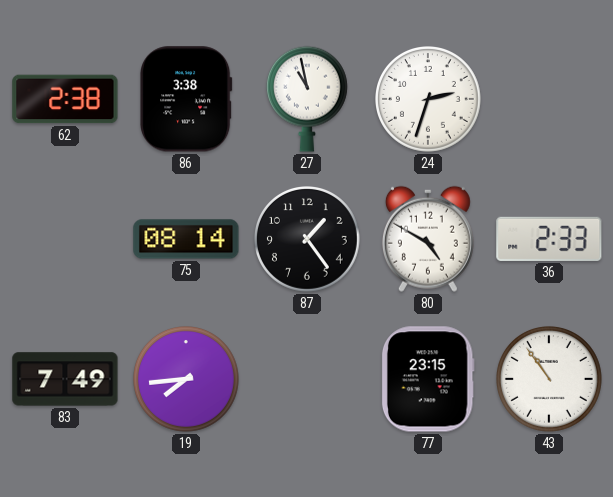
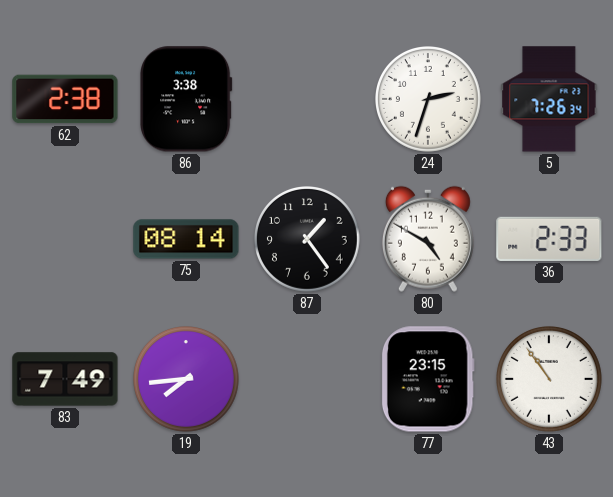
27: 10:58 -> none
5: none -> 7:26
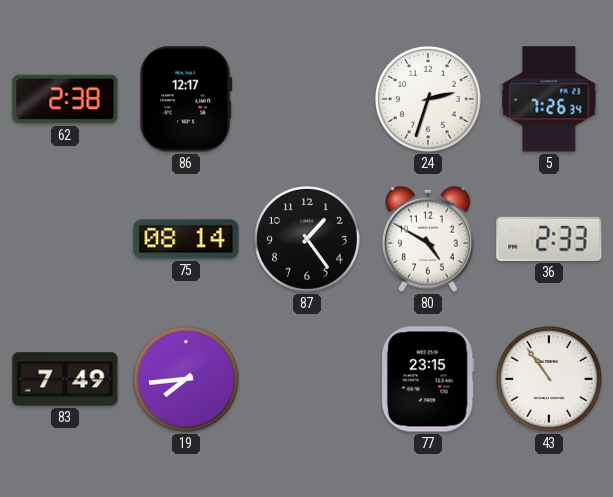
86: 3:38 -> 12:17
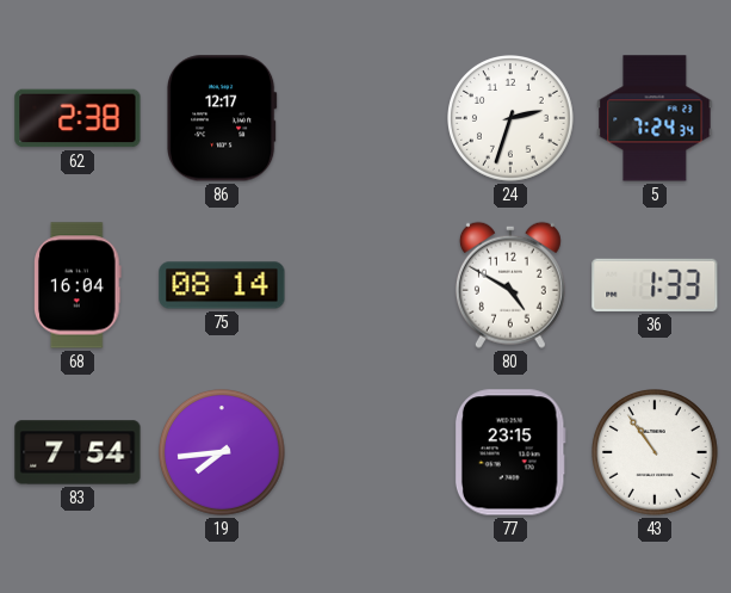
5: 7:26 -> 7:24
68: none -> 16:04
87: 1:24 -> none
36: 2:33 -> 1:33
83: 7:49 -> 7:54
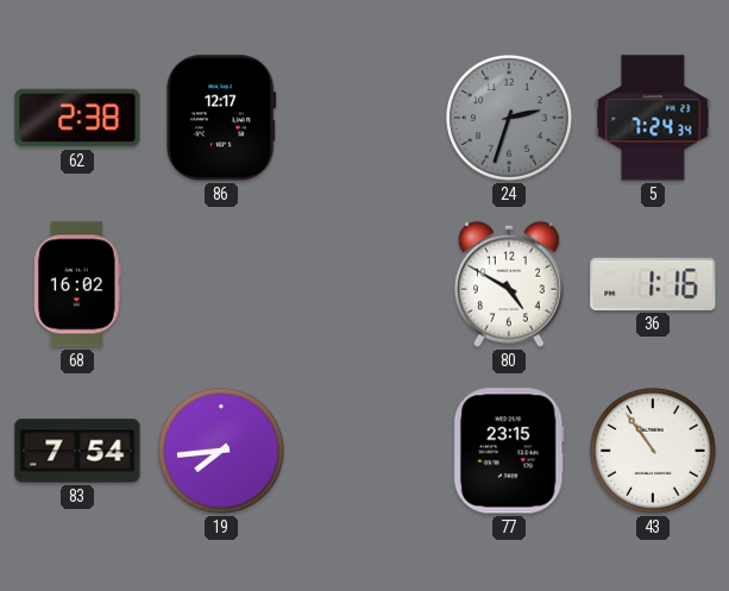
24 dial: white -> grey
68: 16:04 -> 16:02
75: 08:14 -> none
36: 1:33 -> 1:16
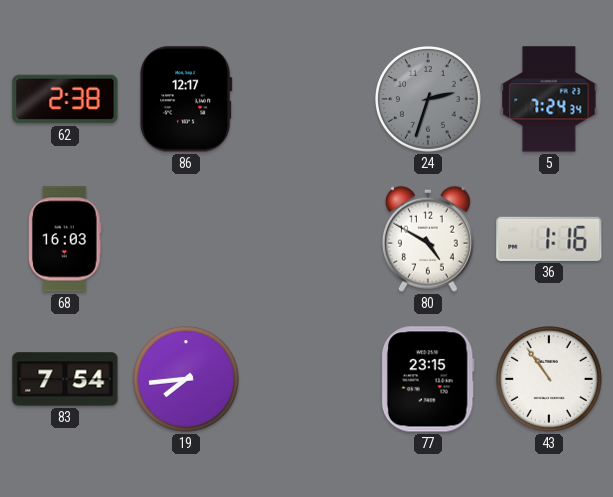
68: 16:02 -> 16:03
